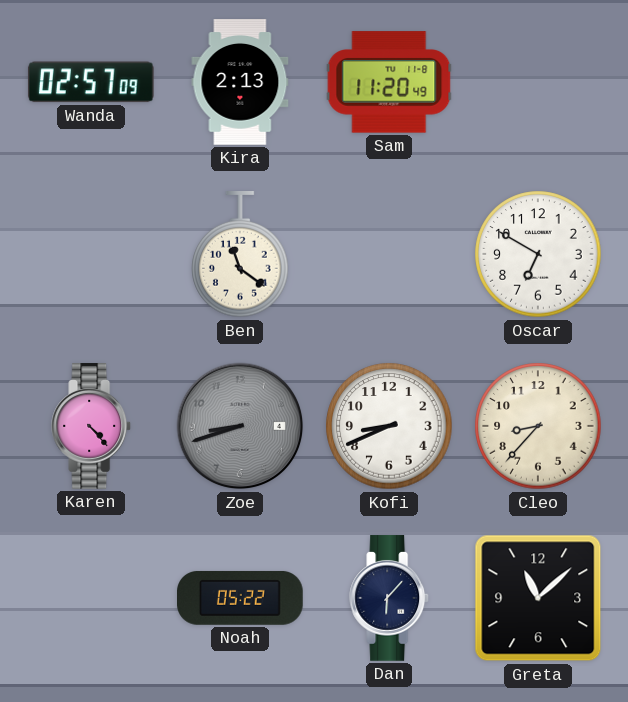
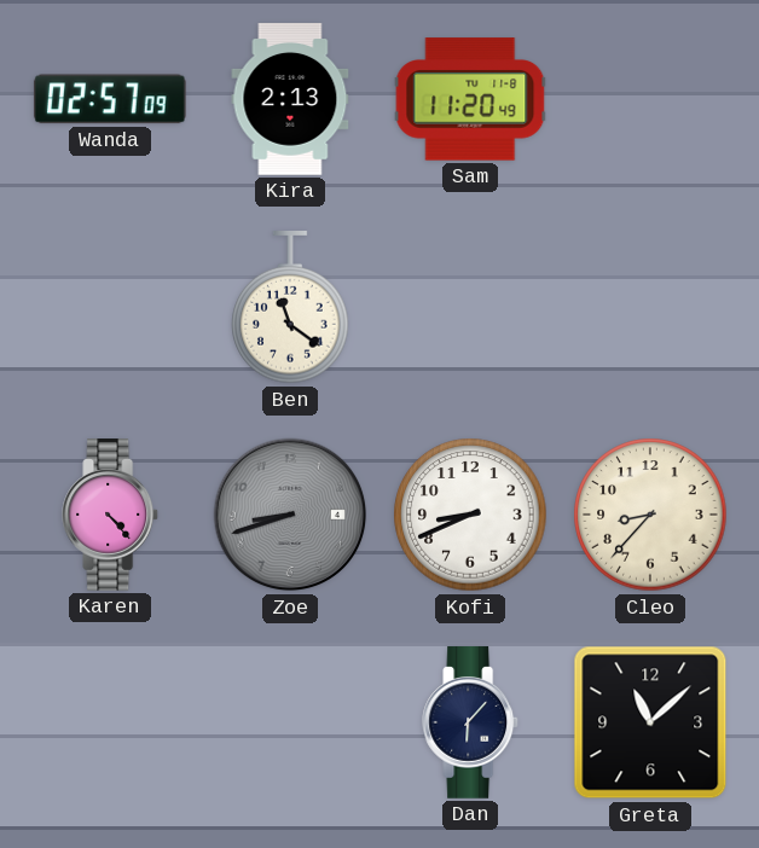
Oscar: 6:50 -> none
Noah: 05:22 -> none
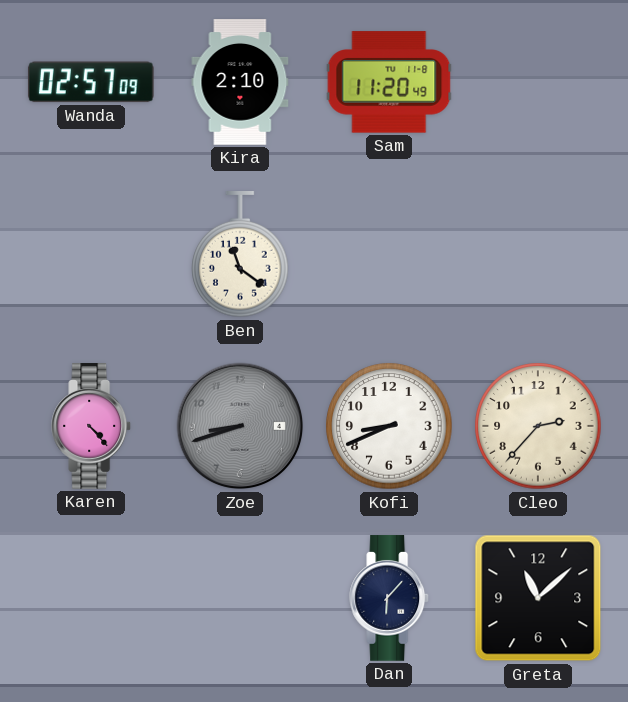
Kira: 2:13 -> 2:10
Cleo: 8:37 -> 2:37
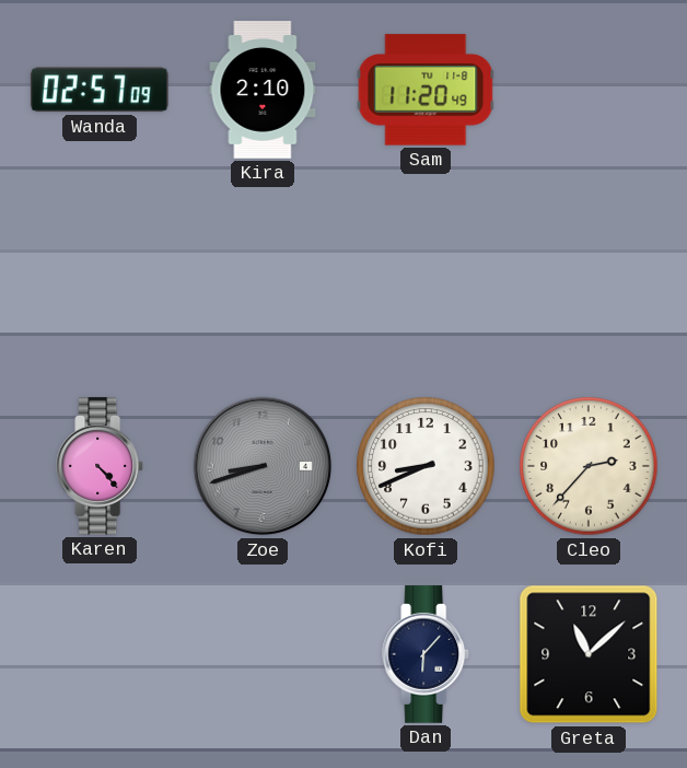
Ben: 11:21 -> none
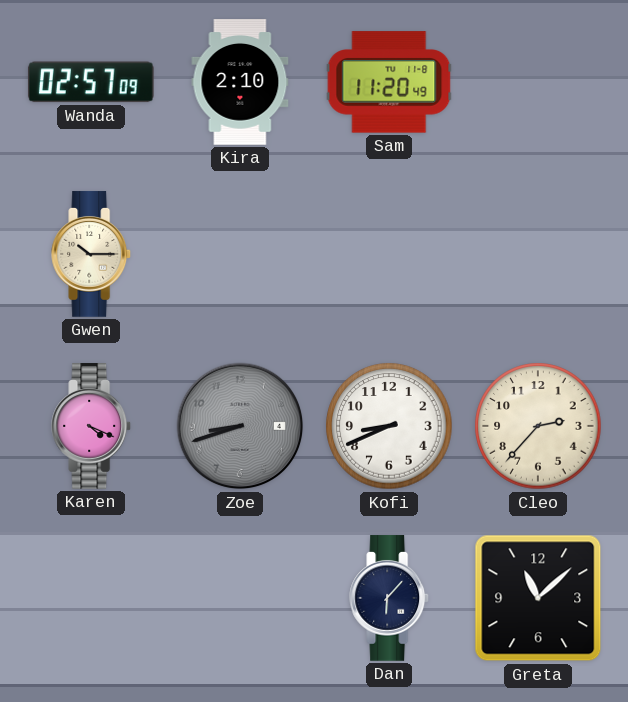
Gwen: none -> 10:15
Karen: 4:23 -> 4:19
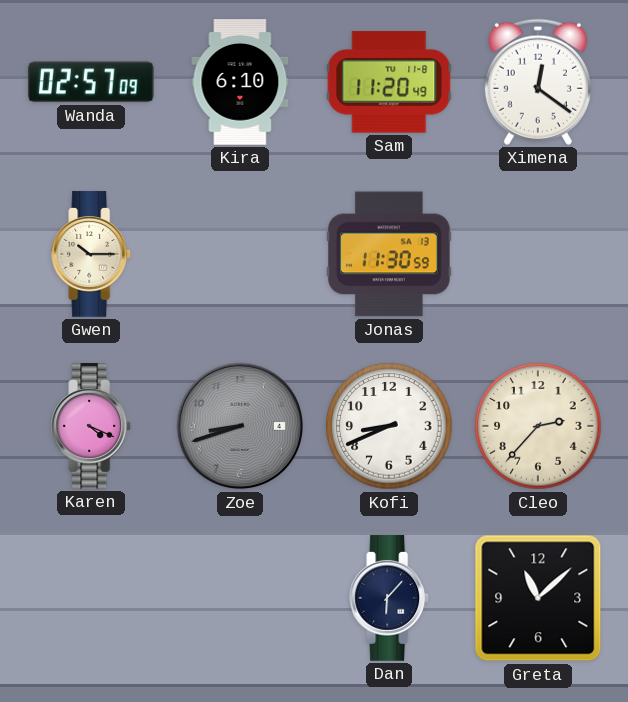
Kira: 2:10 -> 6:10
Ximena: none -> 12:21
Jonas: none -> 11:30
